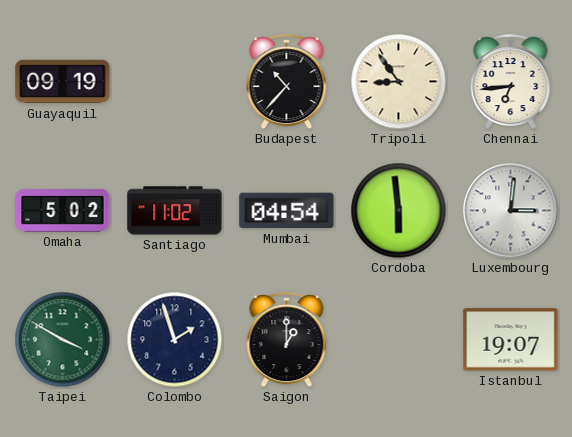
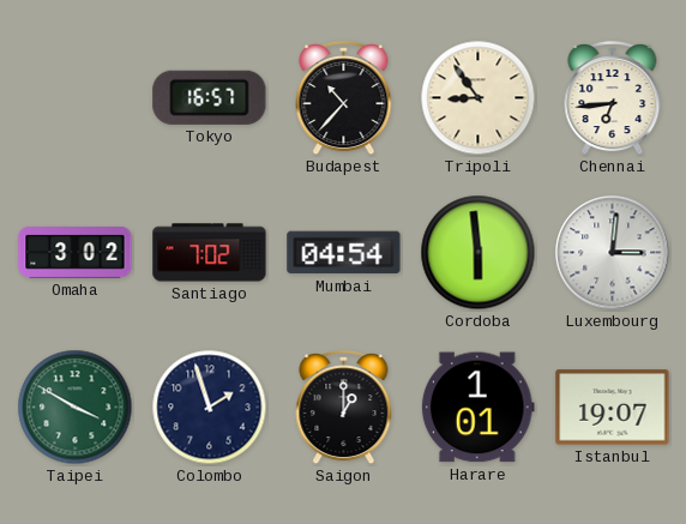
Guayaquil: 09:19 -> none
Tokyo: none -> 16:57
Omaha: 5:02 -> 3:02
Santiago: 11:02 -> 7:02
Harare: none -> 1:01
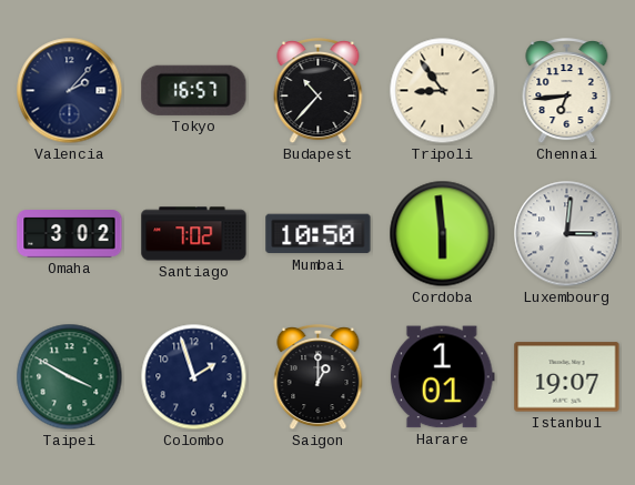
Valencia: none -> 2:07
Mumbai: 04:54 -> 10:50
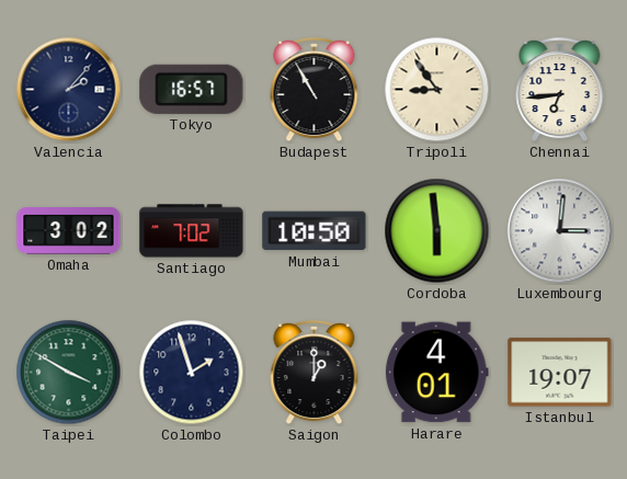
Budapest: 10:37 -> 10:55
Harare: 1:01 -> 4:01
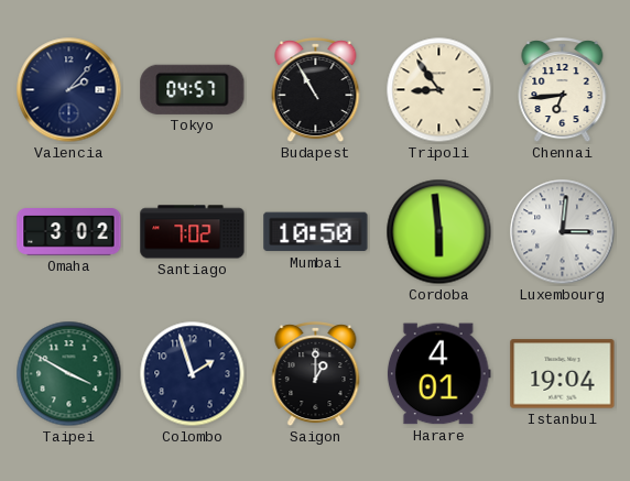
Tokyo: 16:57 -> 04:57
Istanbul: 19:07 -> 19:04
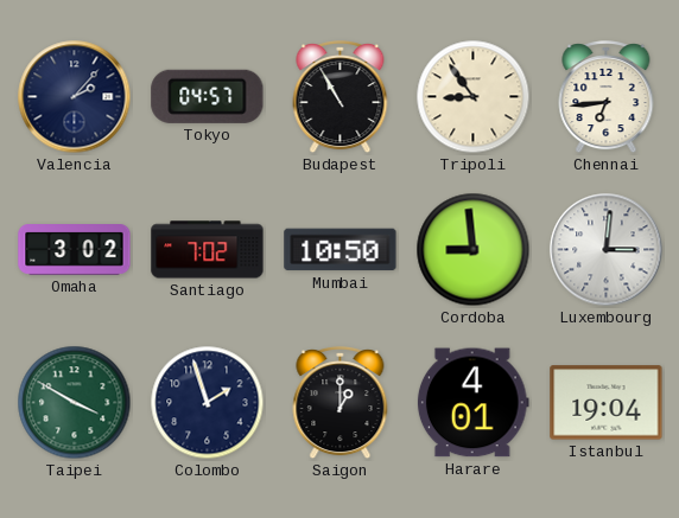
Cordoba: 5:59 -> 8:59
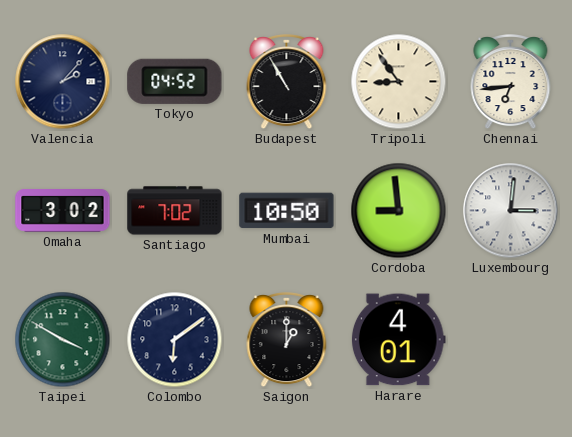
Tokyo: 04:57 -> 04:52
Colombo: 1:57 -> 6:09
Istanbul: 19:04 -> none
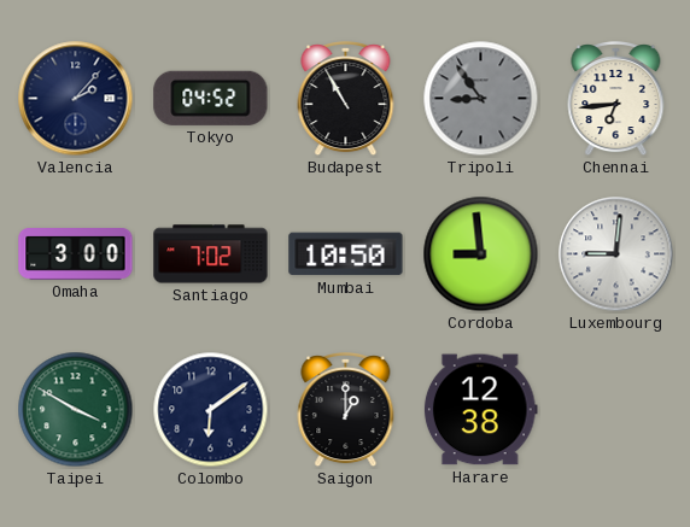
Tripoli dial: cream -> grey
Omaha: 3:02 -> 3:00
Luxembourg: 3:01 -> 9:01
Harare: 4:01 -> 12:38
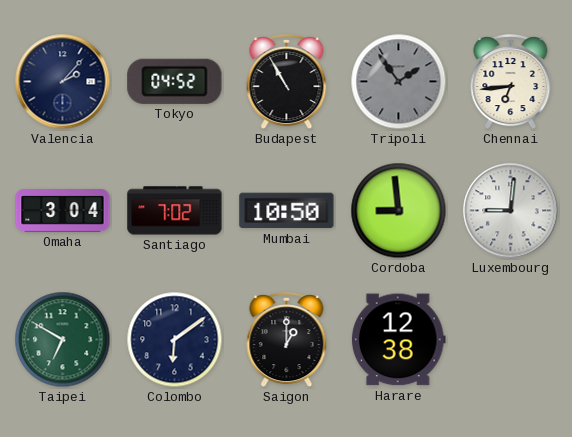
Tripoli: 8:54 -> 1:54
Omaha: 3:00 -> 3:04
Taipei: 3:50 -> 6:50
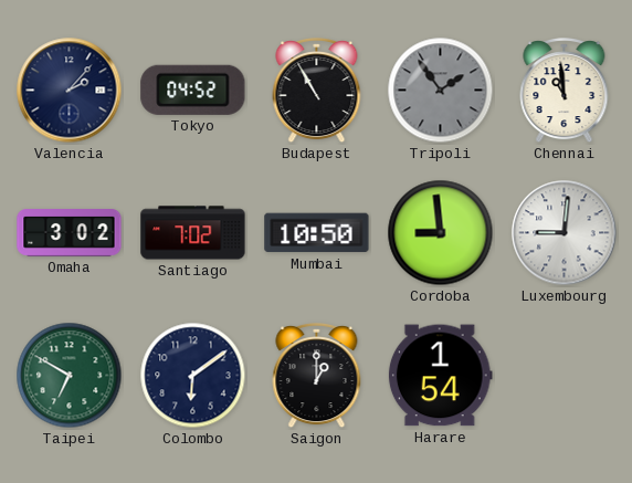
Chennai: 6:44 -> 10:59
Omaha: 3:04 -> 3:02
Harare: 12:38 -> 1:54
